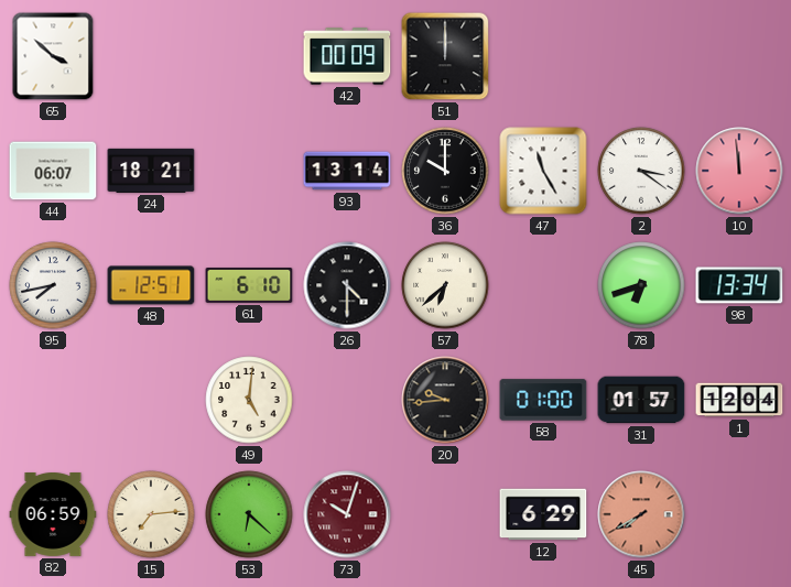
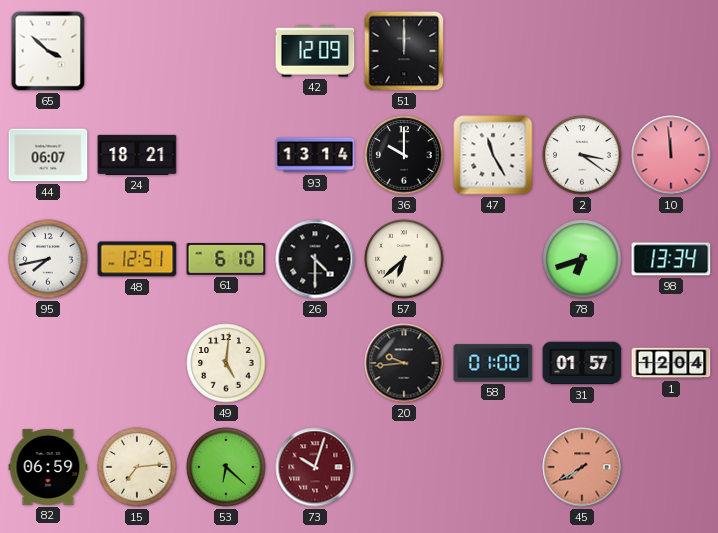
42: 00:09 -> 12:09
12: 6:29 -> none
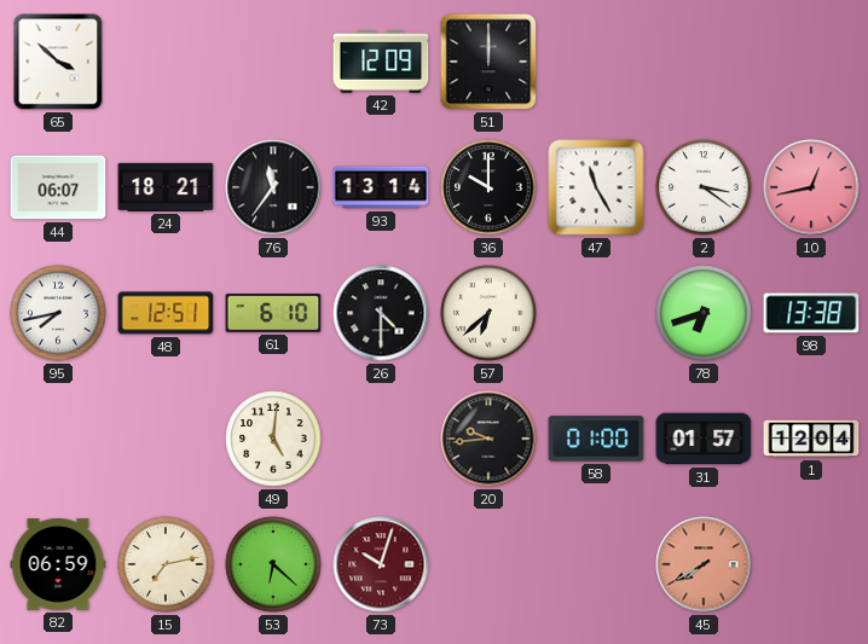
76: none -> 11:36
10: 11:59 -> 12:43
98: 13:34 -> 13:38
15: 7:14 -> 7:13
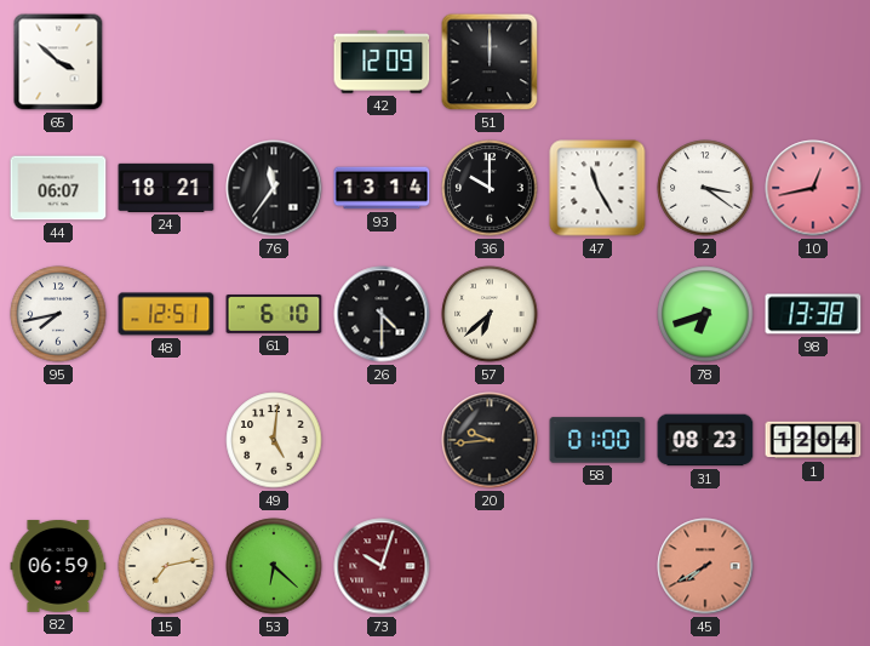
31: 01:57 -> 08:23
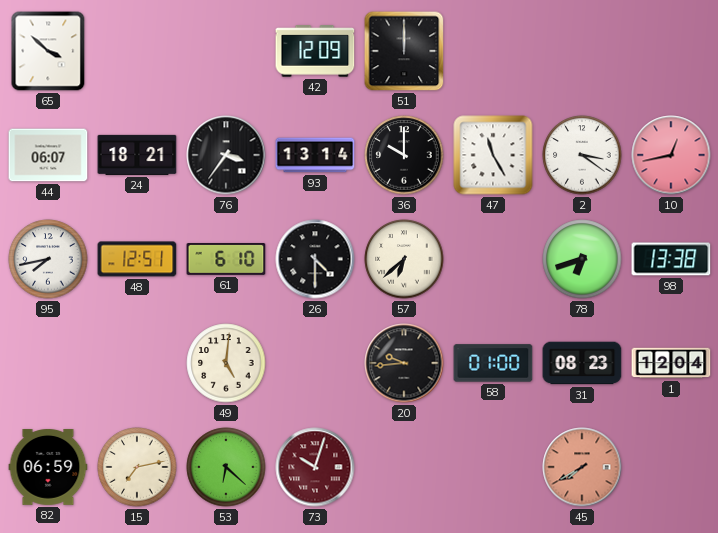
76: 11:36 -> 3:36
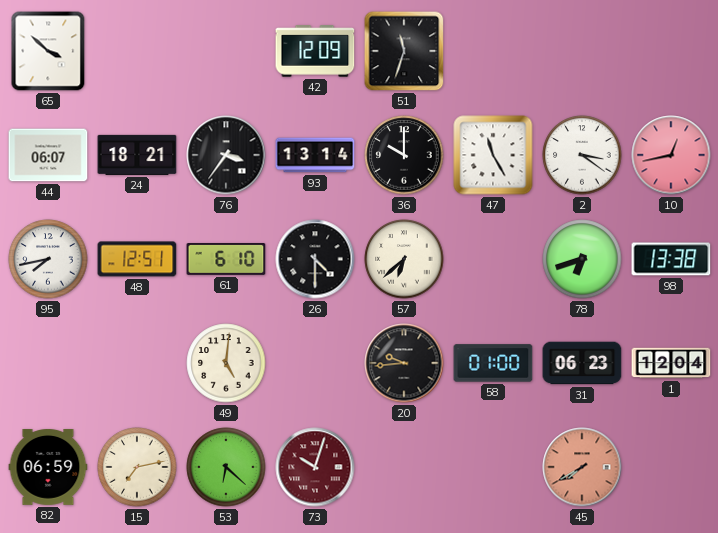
51: 12:00 -> 11:33
31: 08:23 -> 06:23
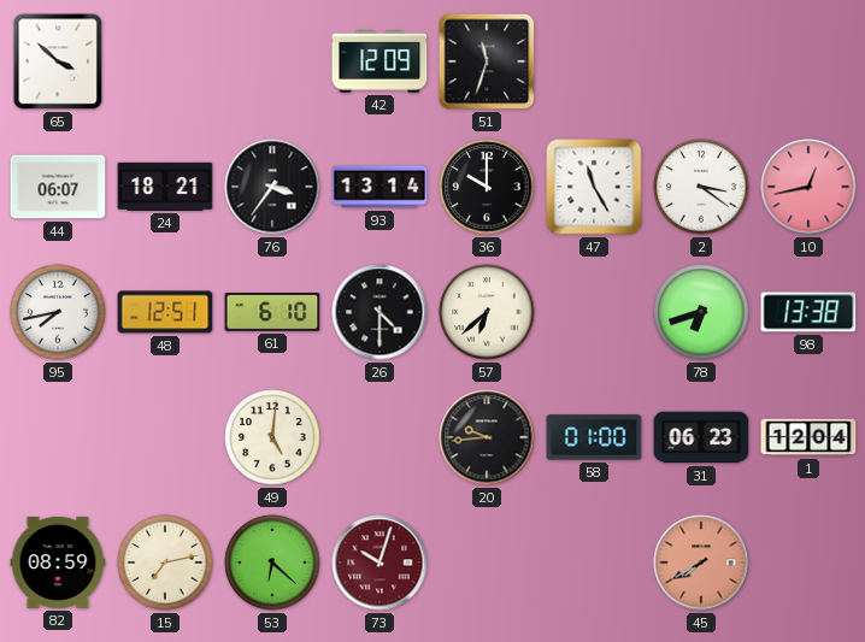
82: 06:59 -> 08:59
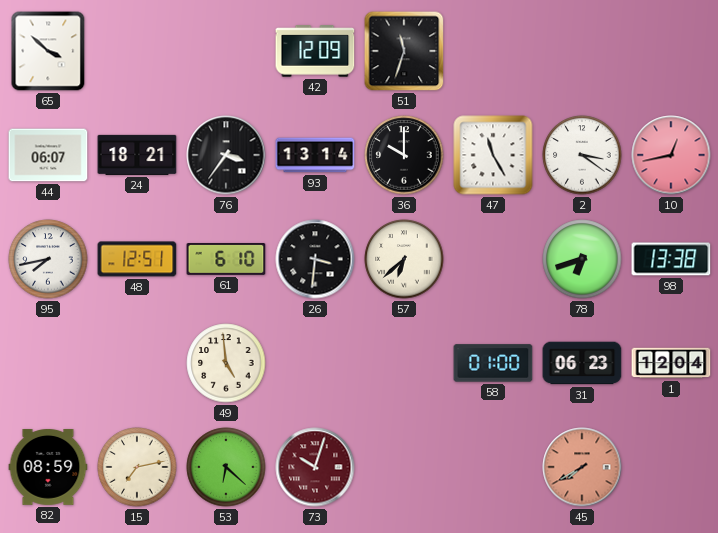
26: 4:30 -> 3:31
49: 5:01 -> 4:59
20: 9:44 -> none
